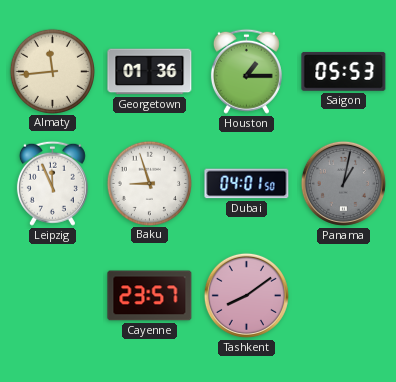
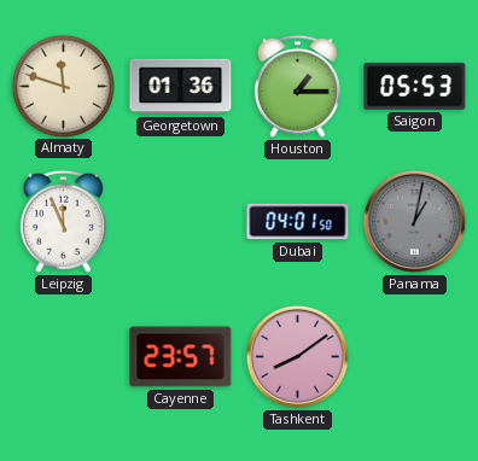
Almaty: 11:44 -> 11:48
Baku: 8:57 -> none
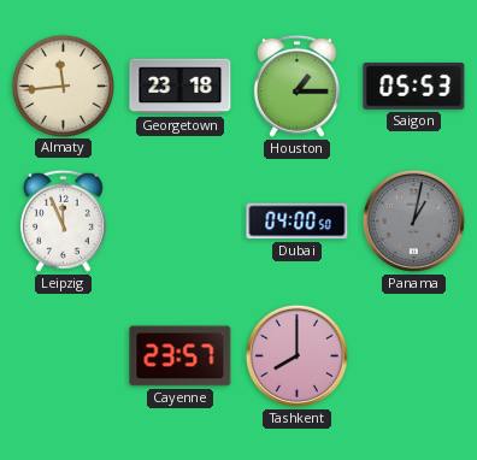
Almaty: 11:48 -> 11:44
Georgetown: 01:36 -> 23:18
Dubai: 04:01 -> 04:00
Tashkent: 8:09 -> 8:00
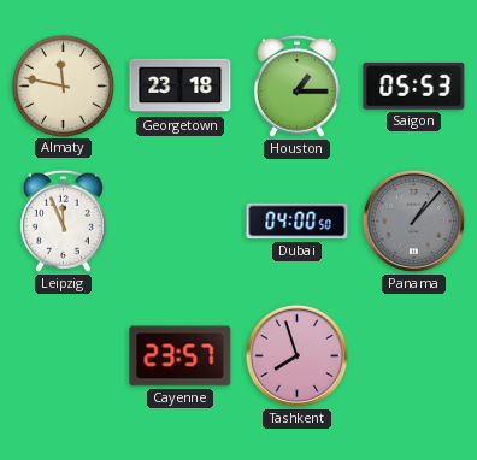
Almaty: 11:44 -> 11:47
Panama: 1:02 -> 1:07
Tashkent: 8:00 -> 7:57
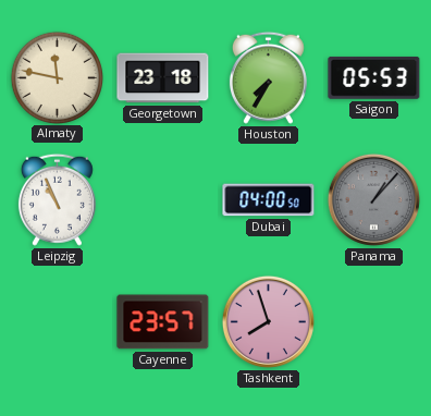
Houston: 1:15 -> 7:35
Leipzig: 11:56 -> 10:56
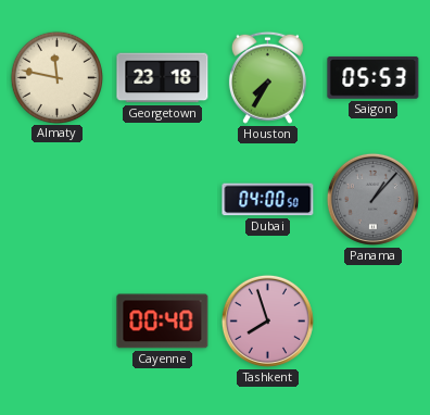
Leipzig: 10:56 -> none
Cayenne: 23:57 -> 00:40
